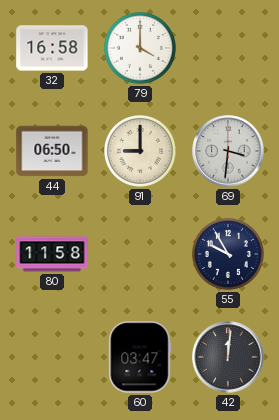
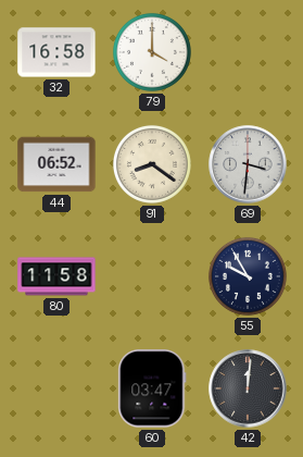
44: 06:50 -> 06:52
91: 9:00 -> 8:21
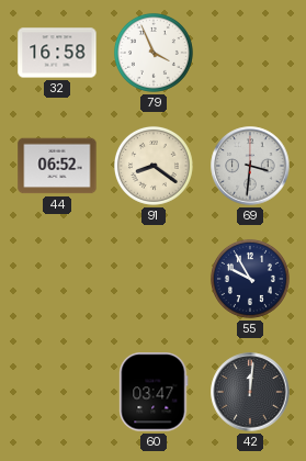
79: 4:00 -> 3:56
80: 11:58 -> none
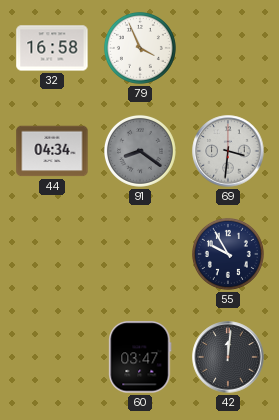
44: 06:52 -> 04:34
91 dial: cream -> grey
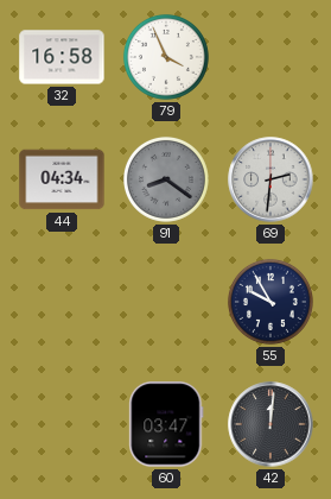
69: 3:31 -> 2:31
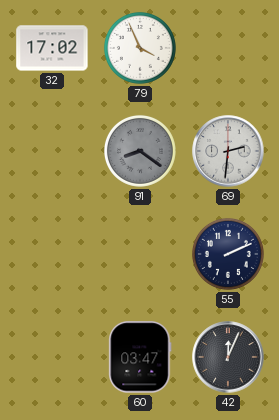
32: 16:58 -> 17:02
44: 04:34 -> none
55: 9:55 -> 2:11
42: 12:01 -> 12:04
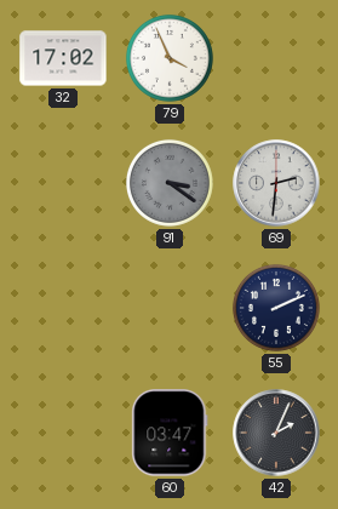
91: 8:21 -> 3:21
42: 12:04 -> 2:04
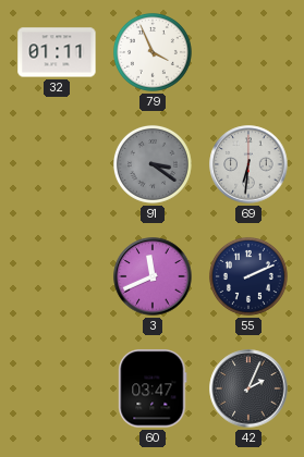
32: 17:02 -> 01:11
69: 2:31 -> 6:31
3: none -> 11:41
